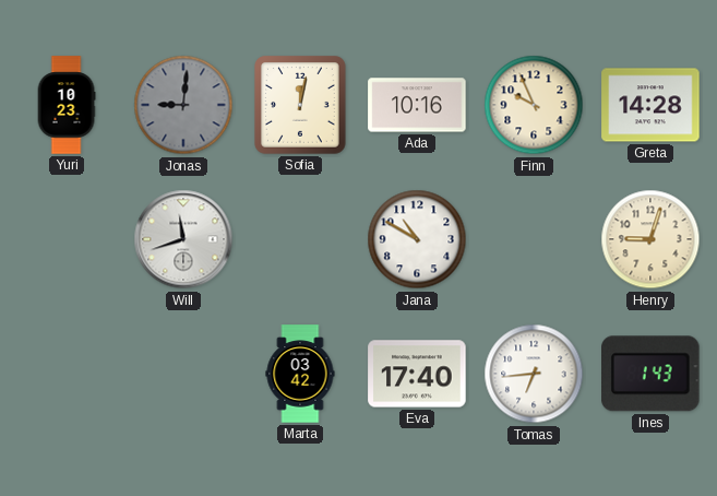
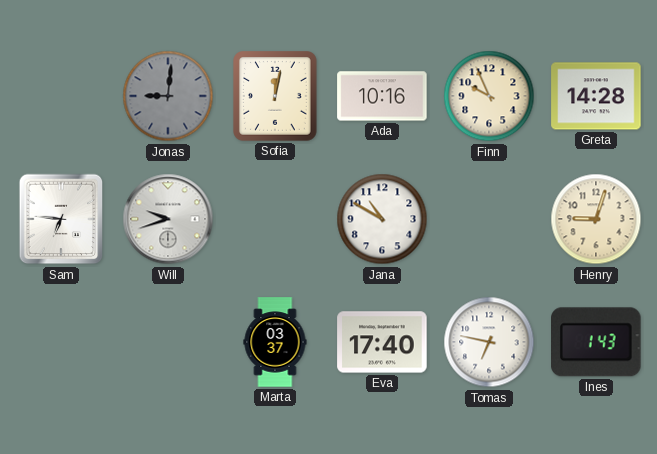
Yuri: 10:23 -> none
Sam: none -> 6:46
Will: 11:42 -> 9:42
Marta: 03:42 -> 03:37
Tomas: 6:44 -> 6:47
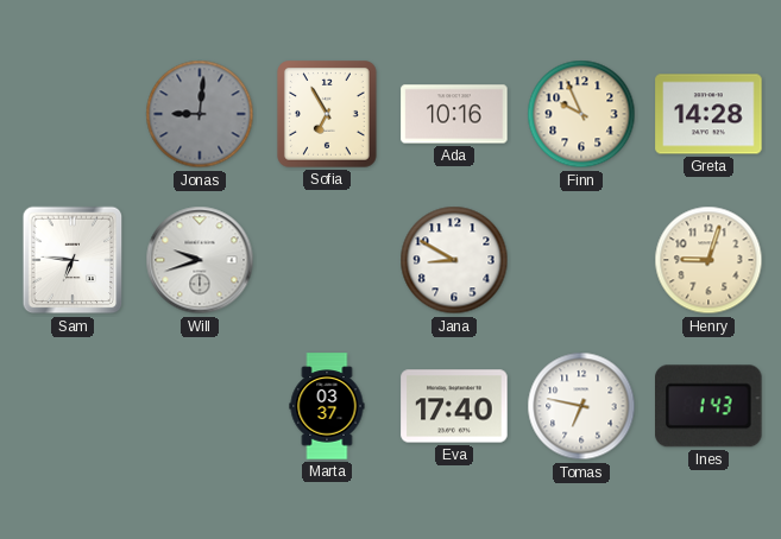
Sofia: 12:02 -> 6:55
Jana: 10:50 -> 8:50
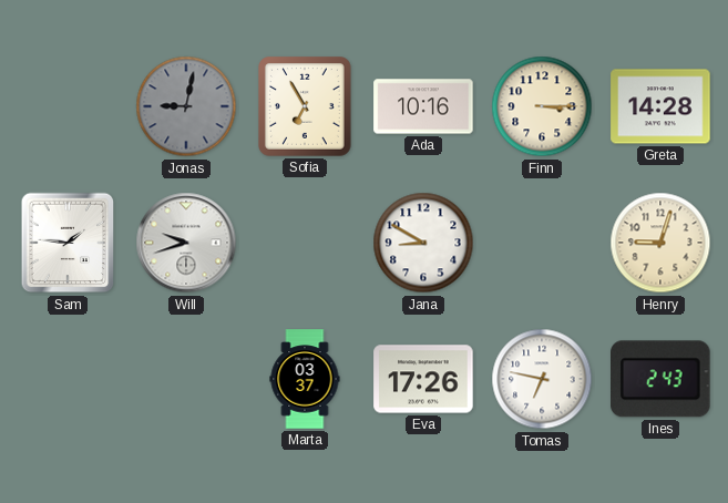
Jonas: 9:01 -> 9:02
Finn: 9:56 -> 3:15
Sam: 6:46 -> 1:46
Eva: 17:40 -> 17:26
Ines: 1:43 -> 2:43
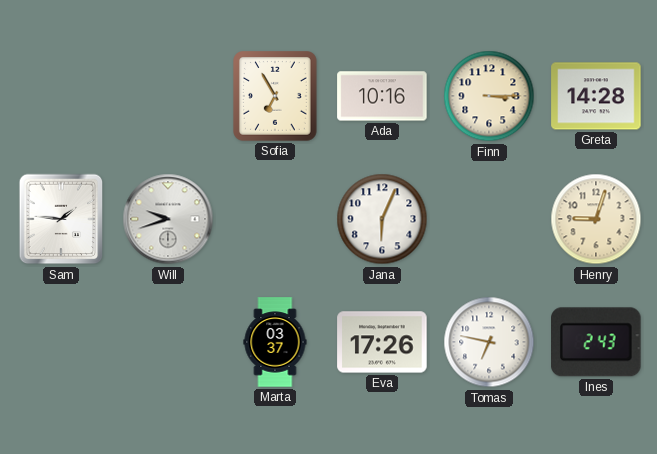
Jonas: 9:02 -> none
Jana: 8:50 -> 6:04
